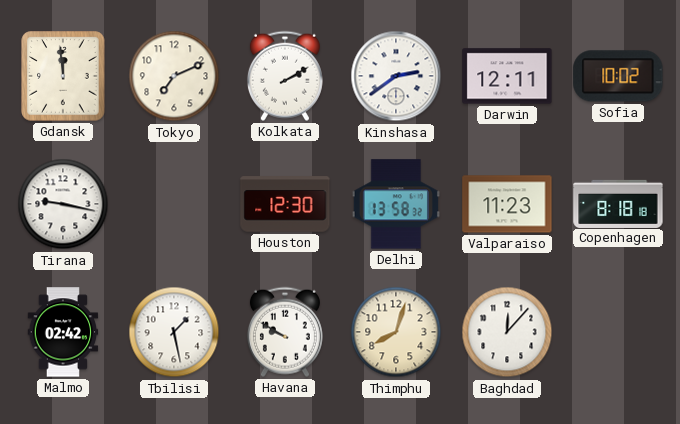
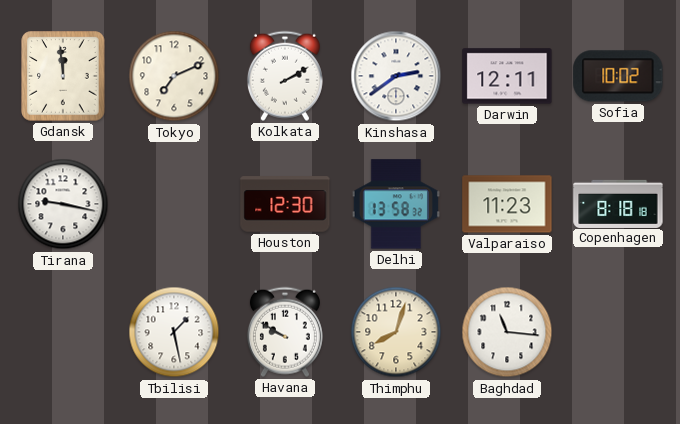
Malmo: 02:42 -> none
Baghdad: 12:07 -> 11:16
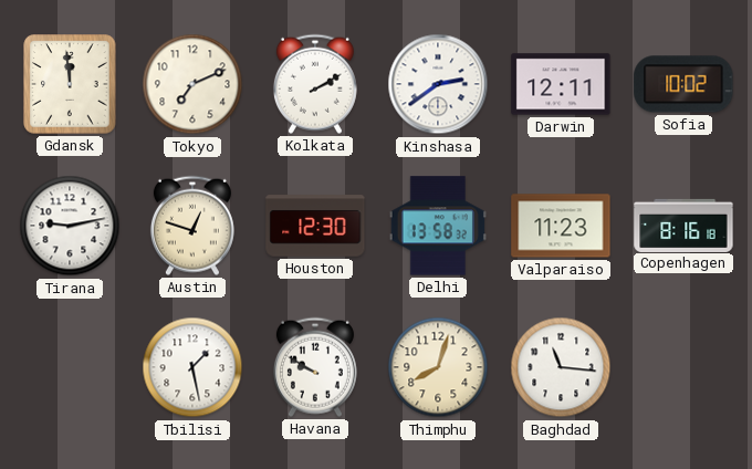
Tirana: 9:17 -> 9:13
Austin: none -> 12:48
Copenhagen: 8:18 -> 8:16
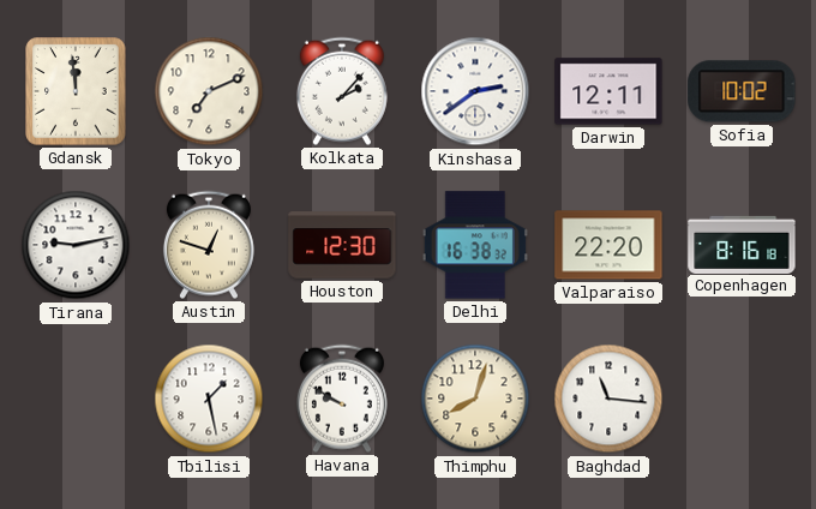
Kolkata: 2:10 -> 2:07
Delhi: 13:58 -> 16:38
Valparaiso: 11:23 -> 22:20
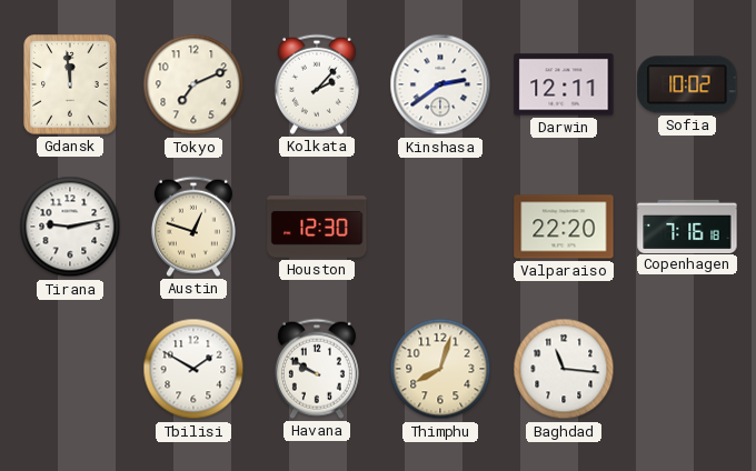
Delhi: 16:38 -> none
Copenhagen: 8:16 -> 7:16
Tbilisi: 1:28 -> 1:50
